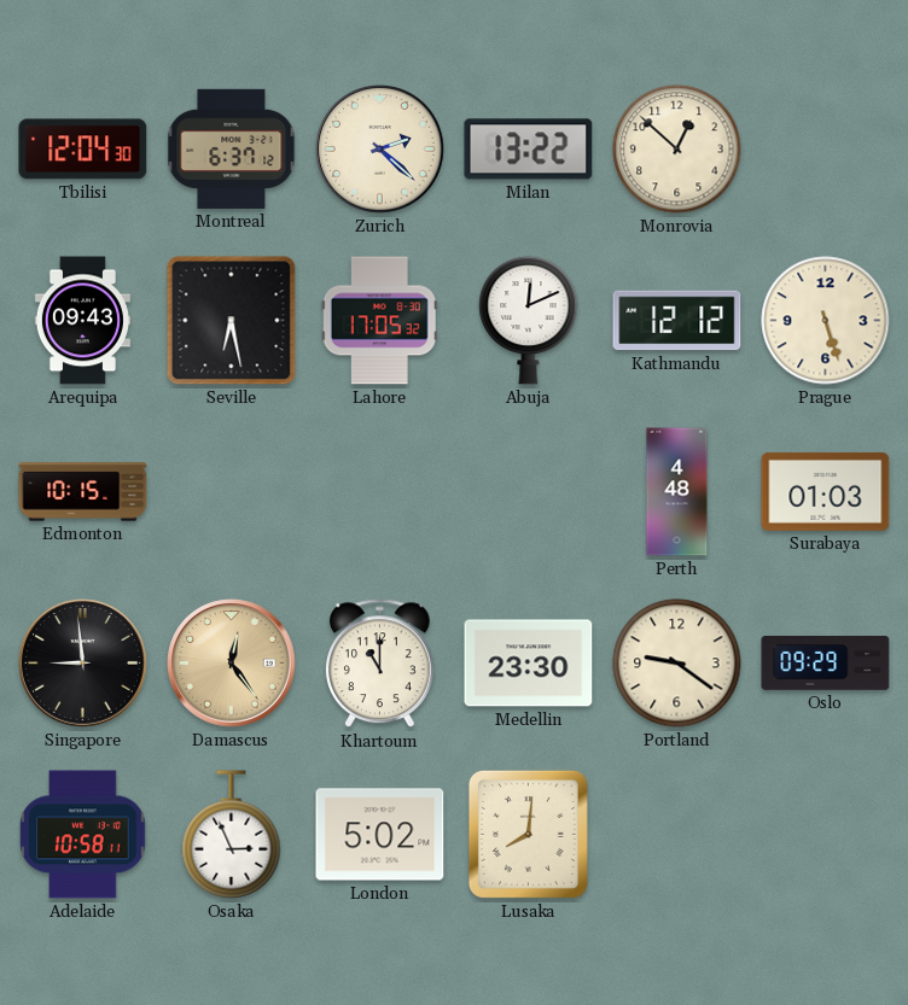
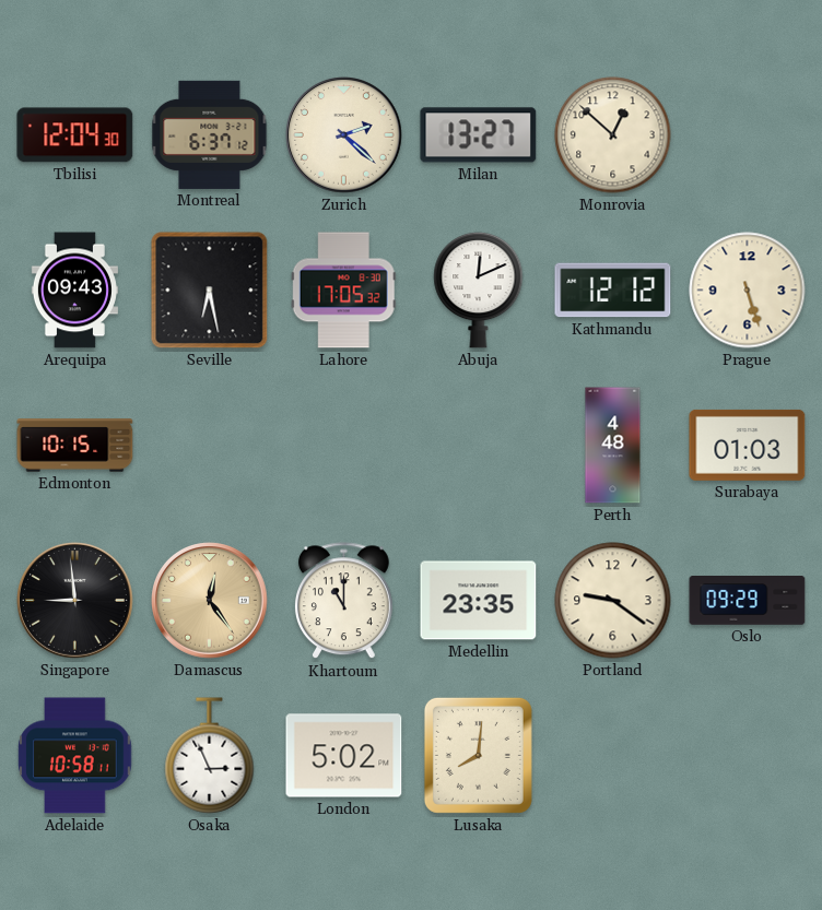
Milan: 13:22 -> 13:27
Medellin: 23:30 -> 23:35
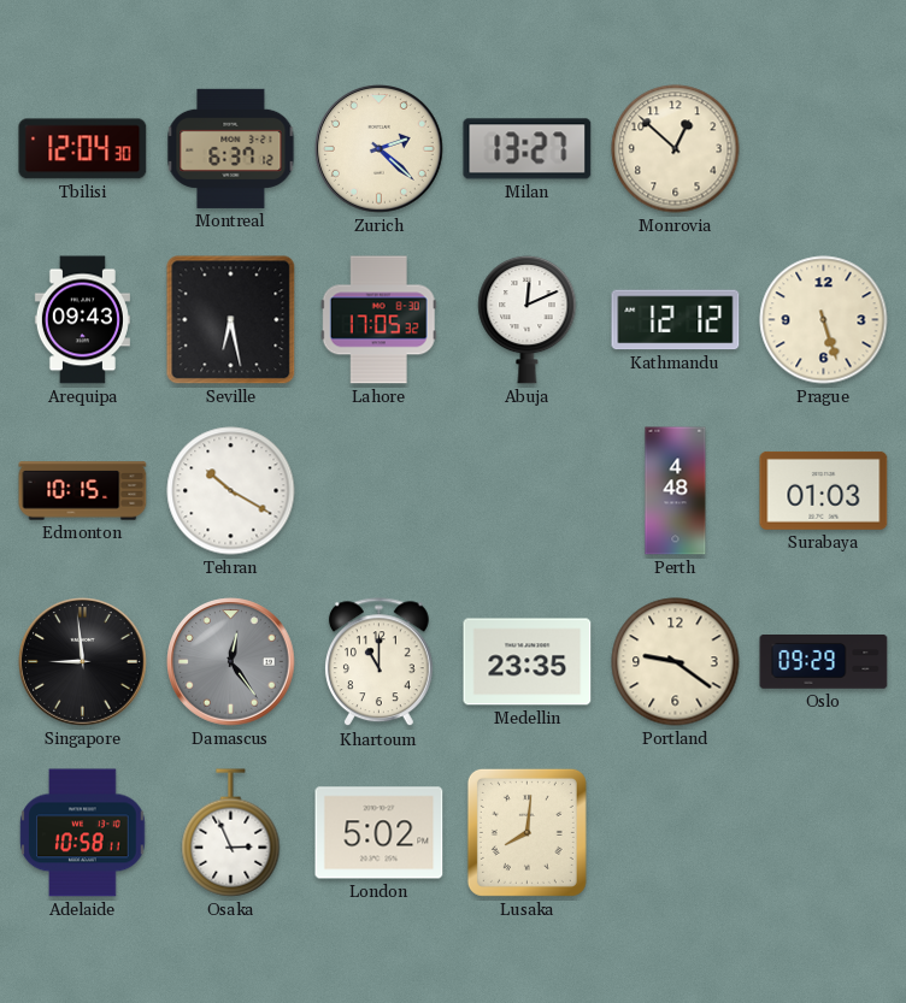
Tehran: none -> 10:20
Damascus dial: champagne -> grey
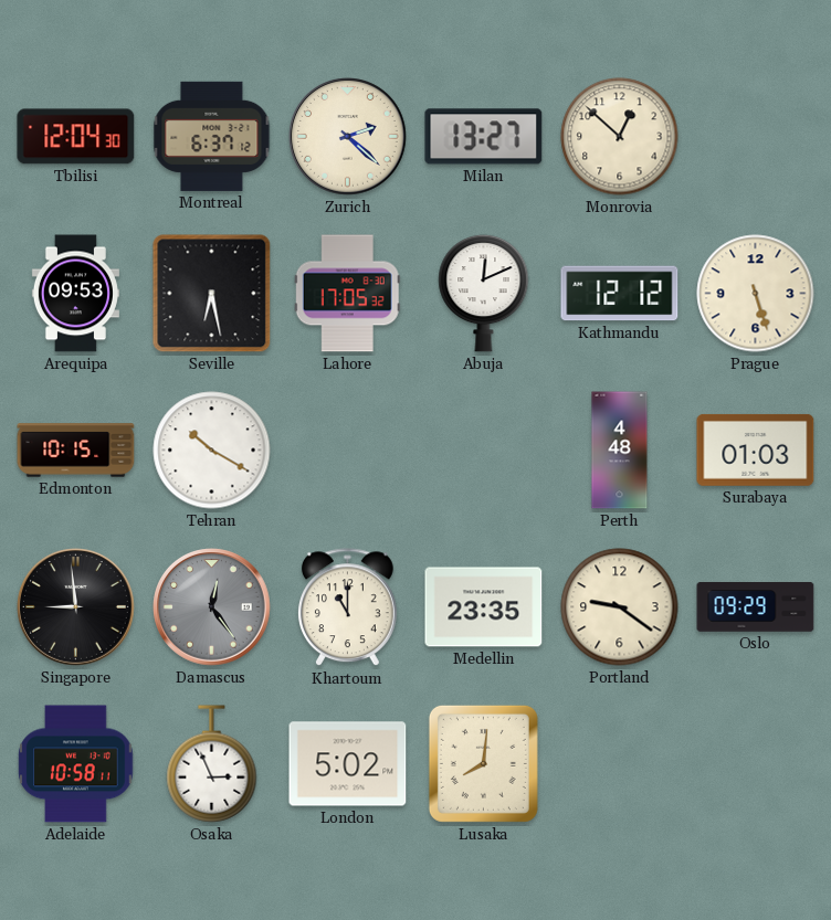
Arequipa: 09:43 -> 09:53
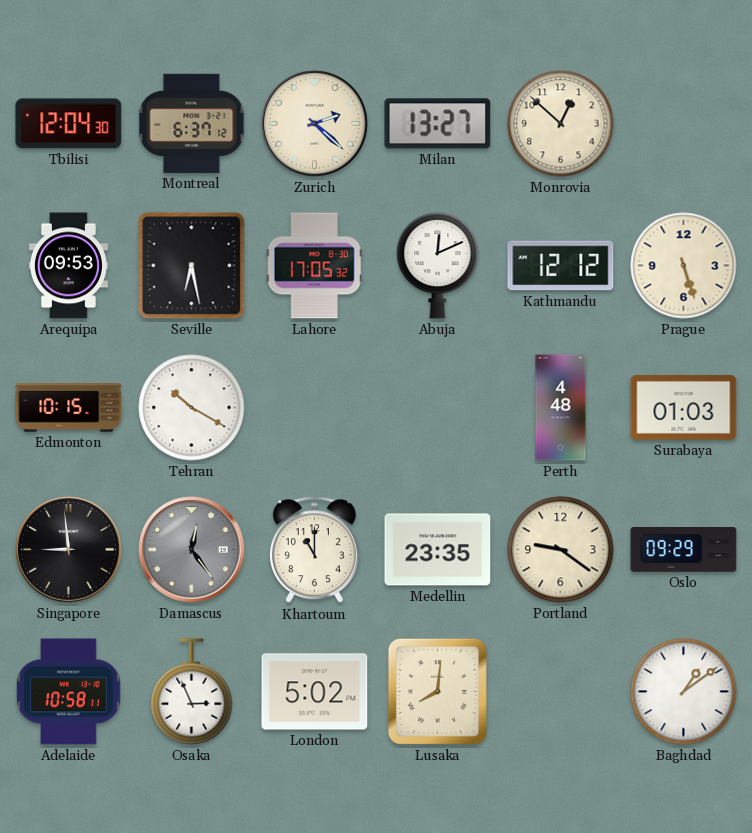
Baghdad: none -> 1:09
